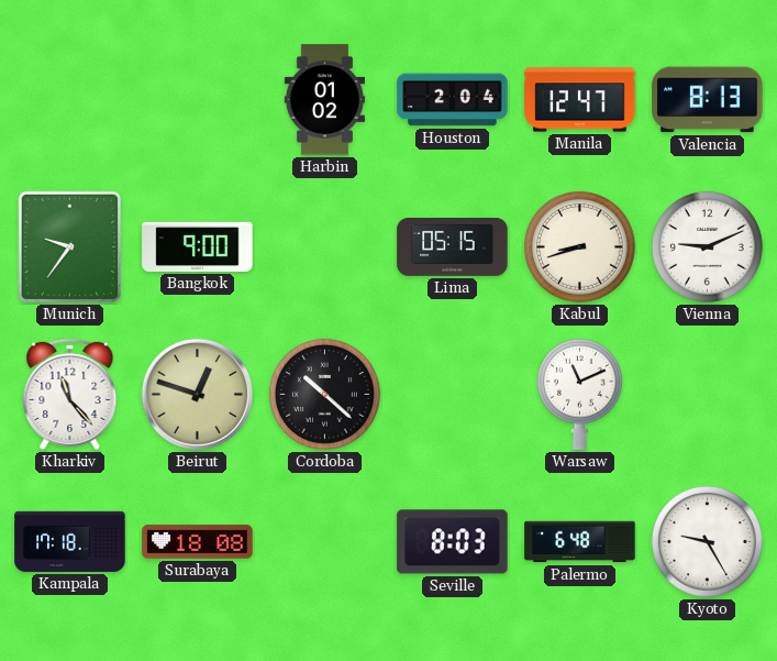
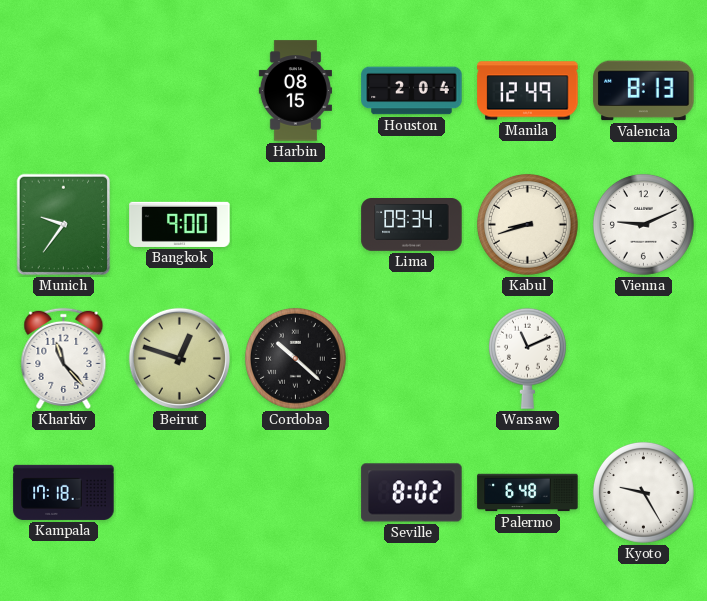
Harbin: 01:02 -> 08:15
Manila: 12:47 -> 12:49
Lima: 05:15 -> 09:34
Surabaya: 18:08 -> none
Seville: 8:03 -> 8:02
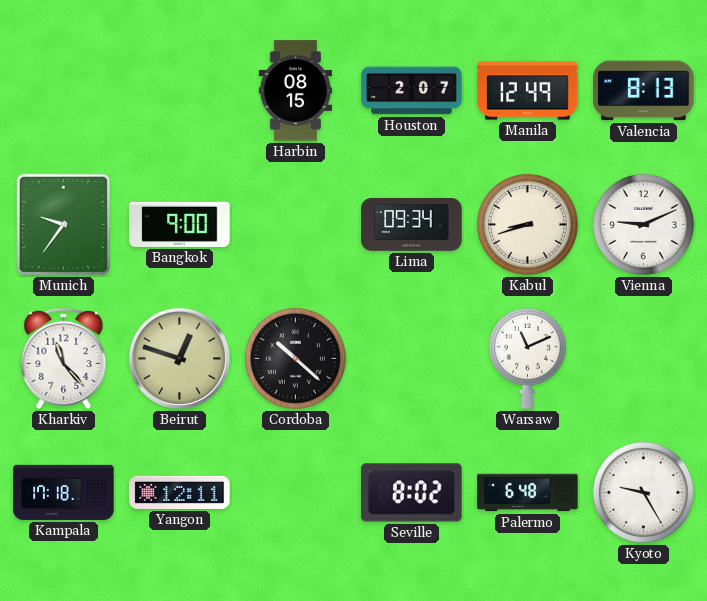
Houston: 2:04 -> 2:07
Yangon: none -> 12:11
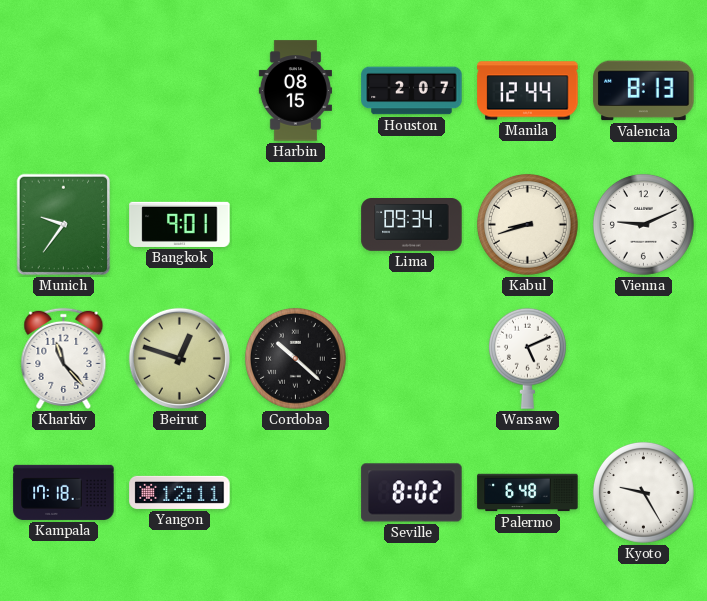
Manila: 12:49 -> 12:44
Bangkok: 9:00 -> 9:01
Warsaw: 11:11 -> 5:11
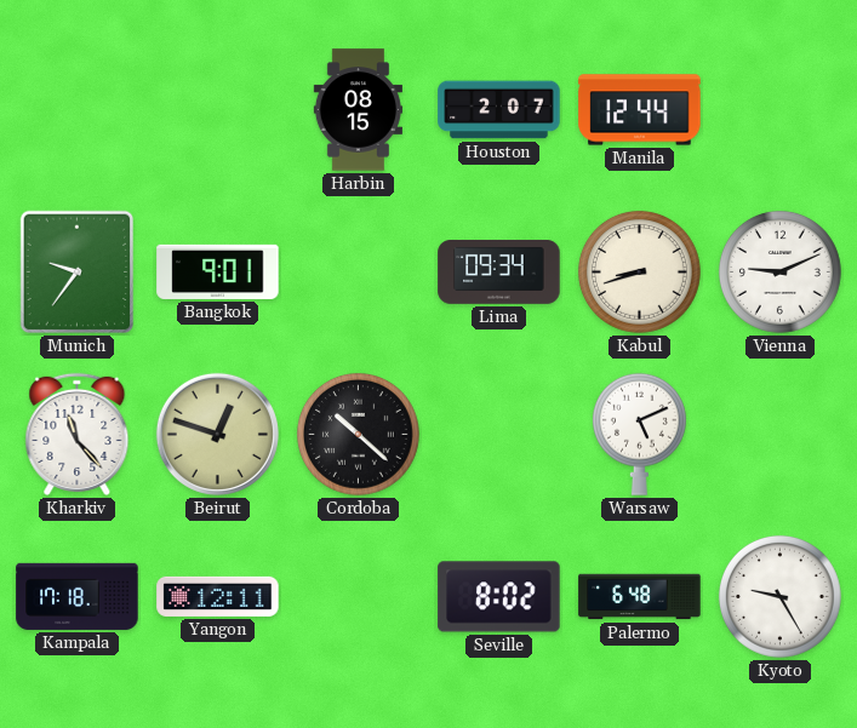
Valencia: 8:13 -> none
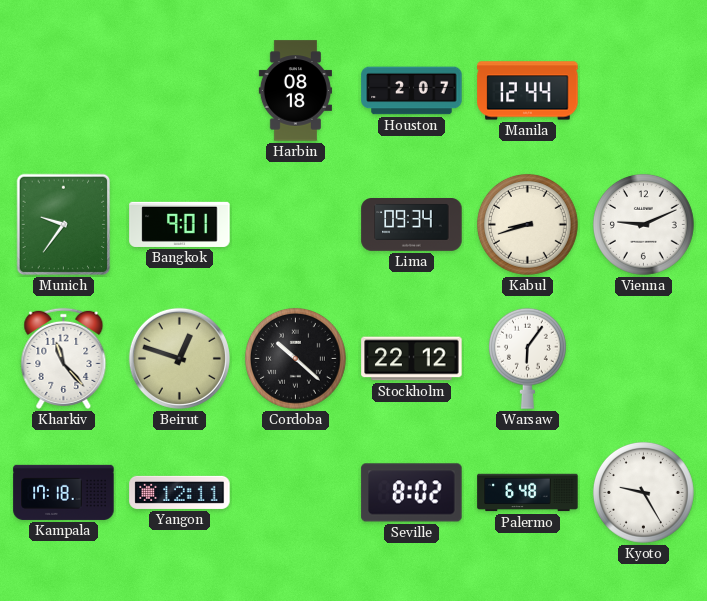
Harbin: 08:15 -> 08:18
Stockholm: none -> 22:12
Warsaw: 5:11 -> 6:06
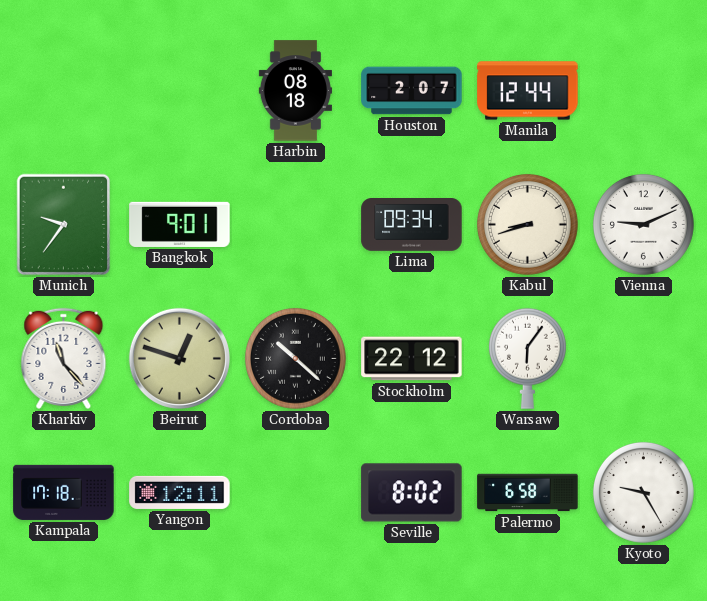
Palermo: 6:48 -> 6:58
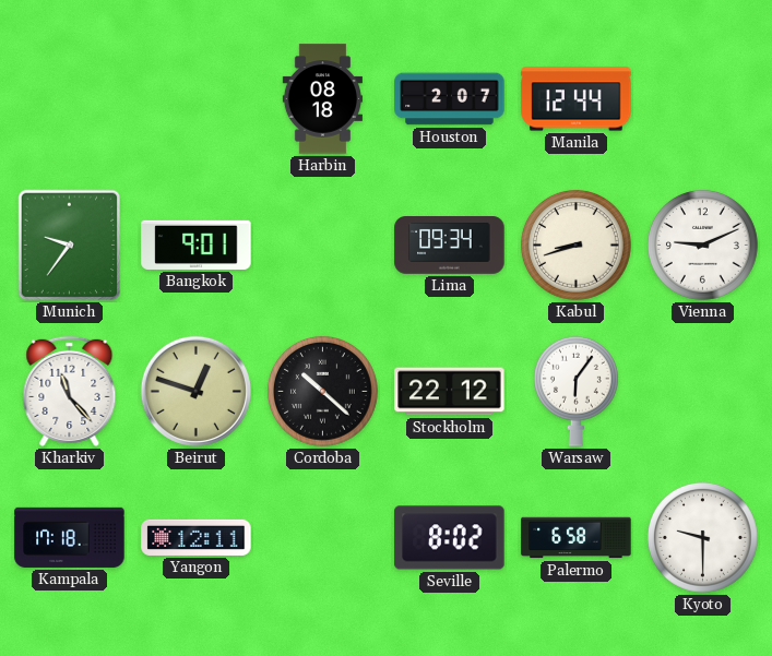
Kyoto: 9:25 -> 9:30
